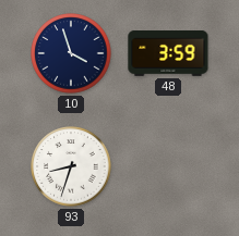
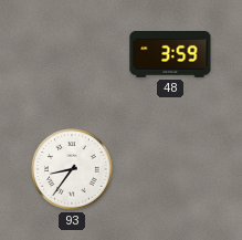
10: 3:57 -> none
93: 8:33 -> 8:36
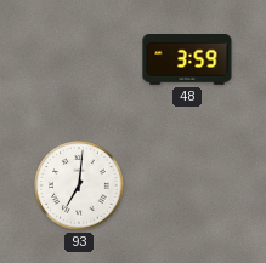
93: 8:36 -> 7:01
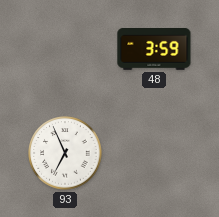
93: 7:01 -> 6:56
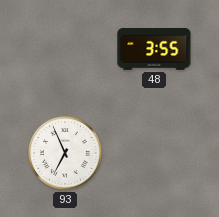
48: 3:59 -> 3:55
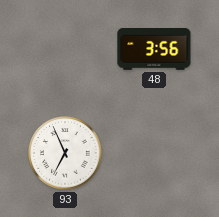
48: 3:55 -> 3:56
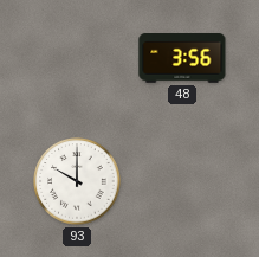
93: 6:56 -> 10:00
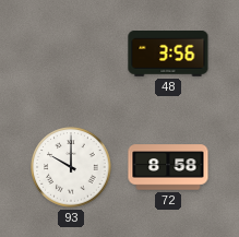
72: none -> 8:58
